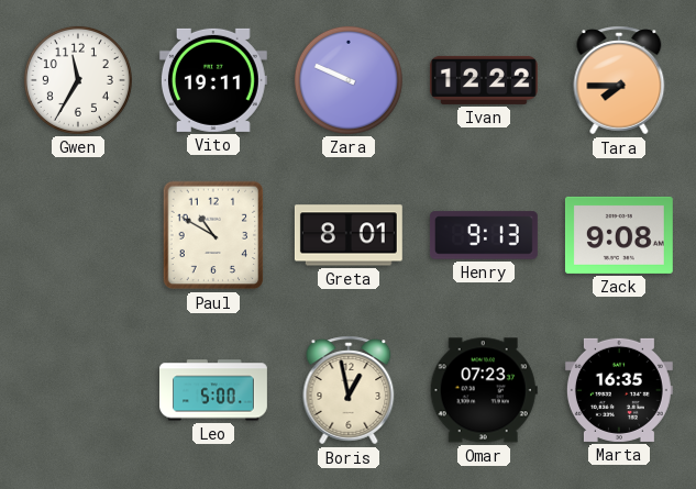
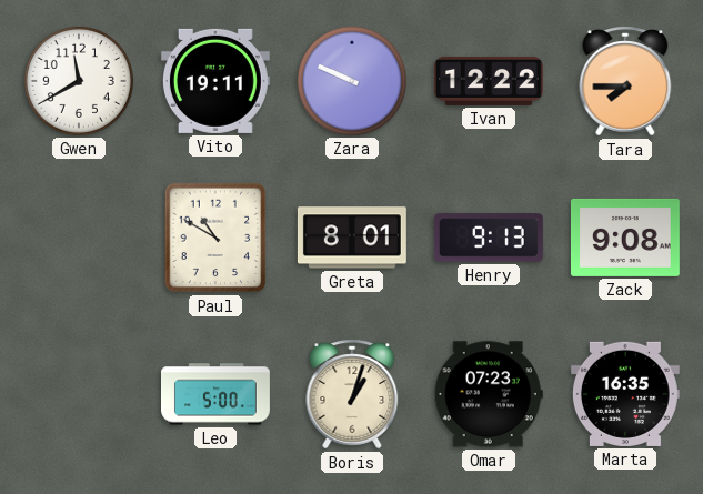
Gwen: 11:35 -> 11:40
Boris: 12:58 -> 1:03
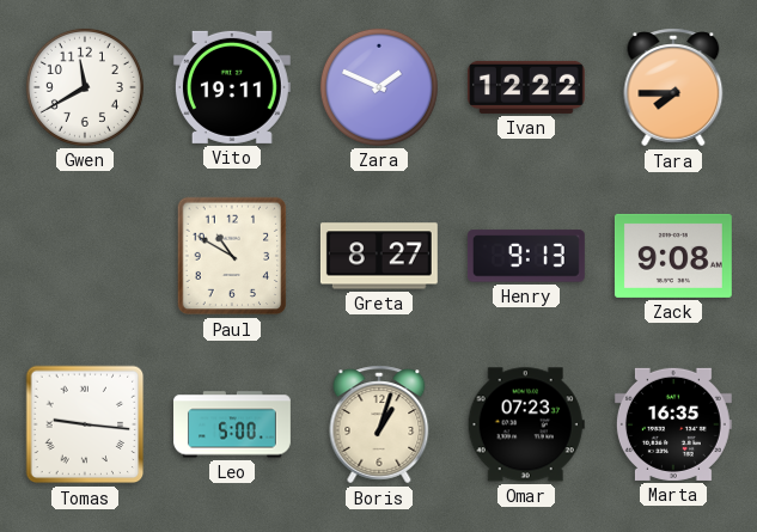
Zara: 9:49 -> 1:49
Greta: 8:01 -> 8:27
Tomas: none -> 9:16
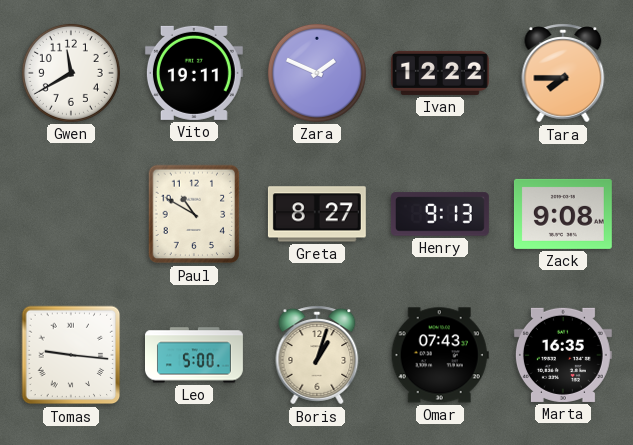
Omar: 07:23 -> 07:43
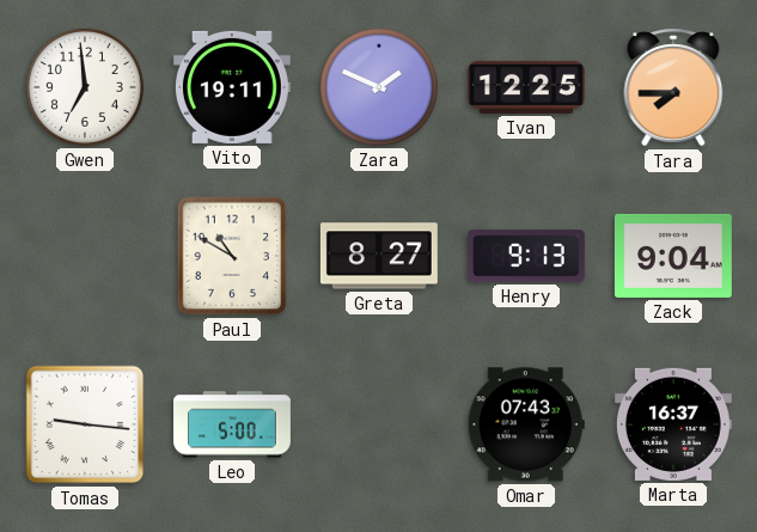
Gwen: 11:40 -> 6:59
Ivan: 12:22 -> 12:25
Zack: 9:08 -> 9:04
Boris: 1:03 -> none
Marta: 16:35 -> 16:37
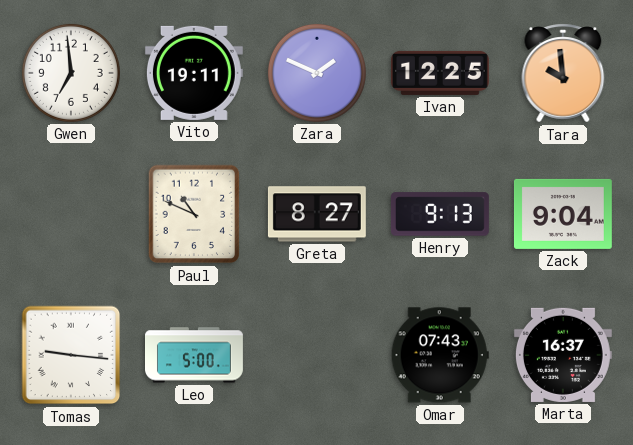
Tara: 7:45 -> 9:59
Paul: 10:50 -> 10:49
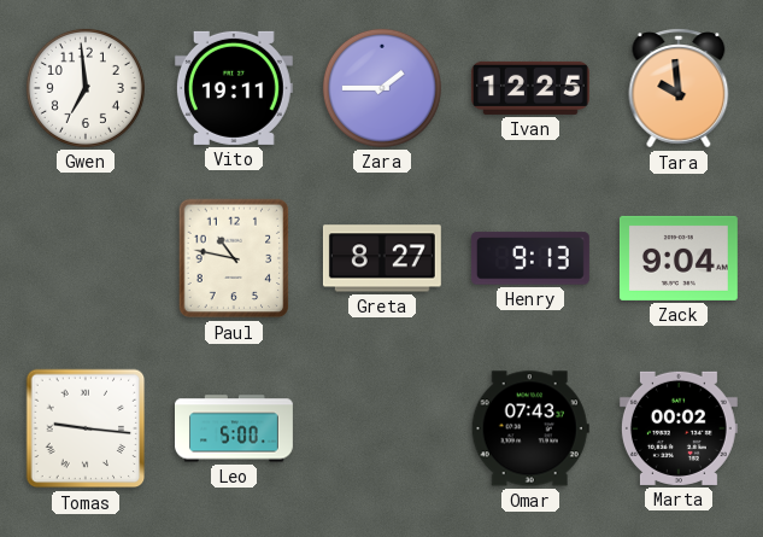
Zara: 1:49 -> 1:45
Paul: 10:49 -> 10:47
Marta: 16:37 -> 00:02
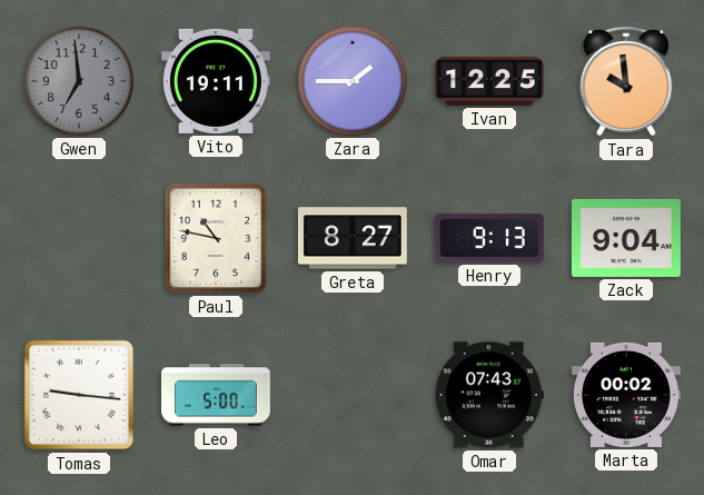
Gwen dial: white -> grey
